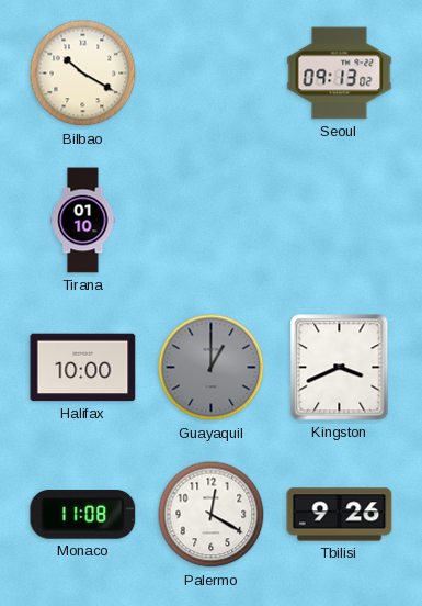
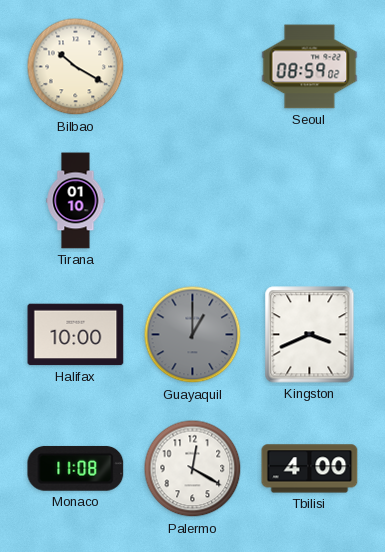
Seoul: 09:13 -> 08:59
Tbilisi: 9:26 -> 4:00
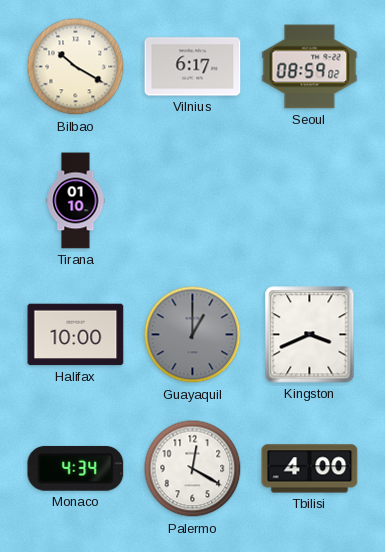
Vilnius: none -> 6:17
Monaco: 11:08 -> 4:34
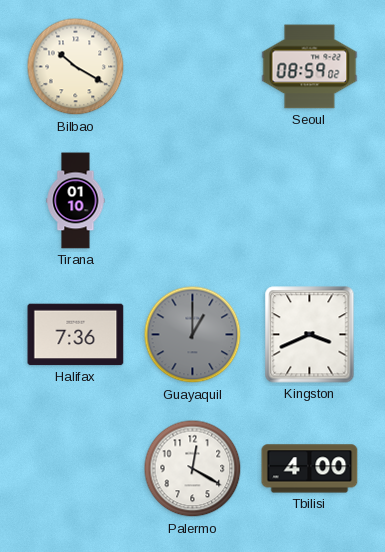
Vilnius: 6:17 -> none
Halifax: 10:00 -> 7:36
Monaco: 4:34 -> none
